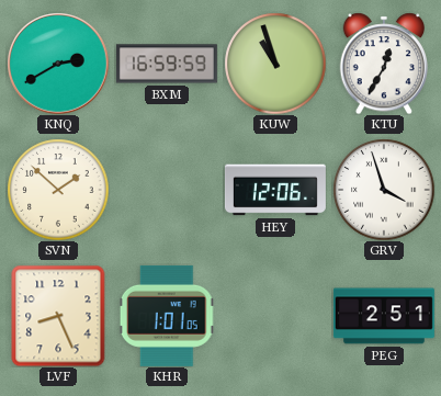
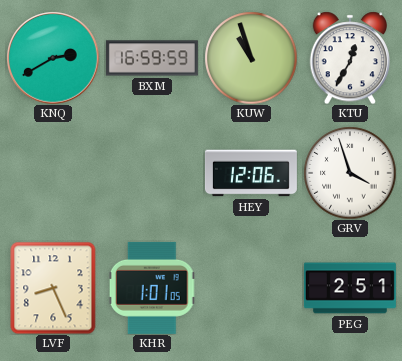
SVN: 1:52 -> none
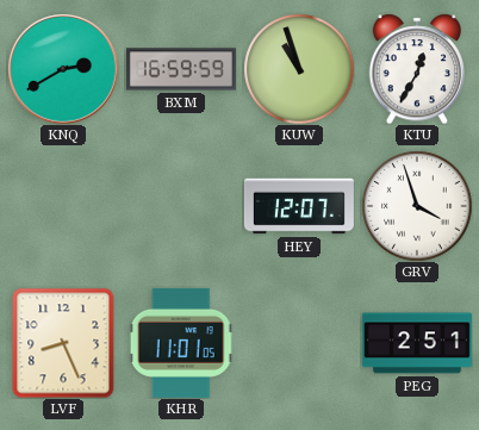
HEY: 12:06 -> 12:07
KHR: 1:01 -> 11:01
